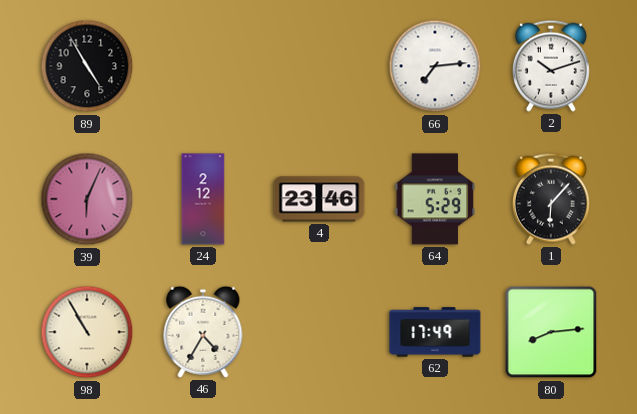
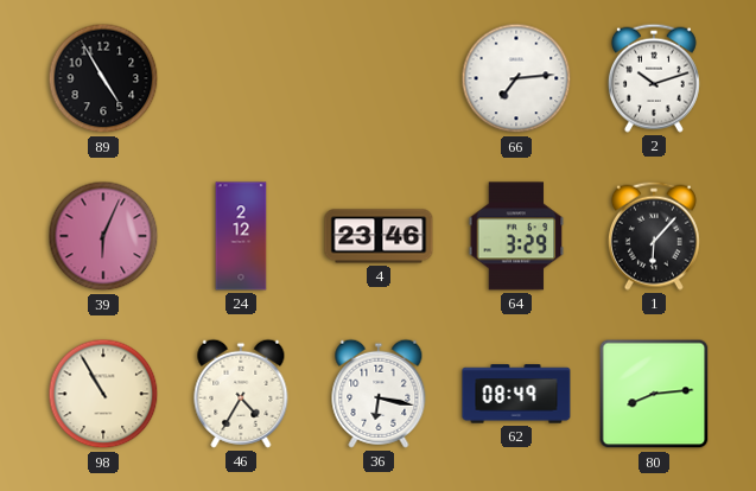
64: 5:29 -> 3:29
36: none -> 6:17
62: 17:49 -> 08:49
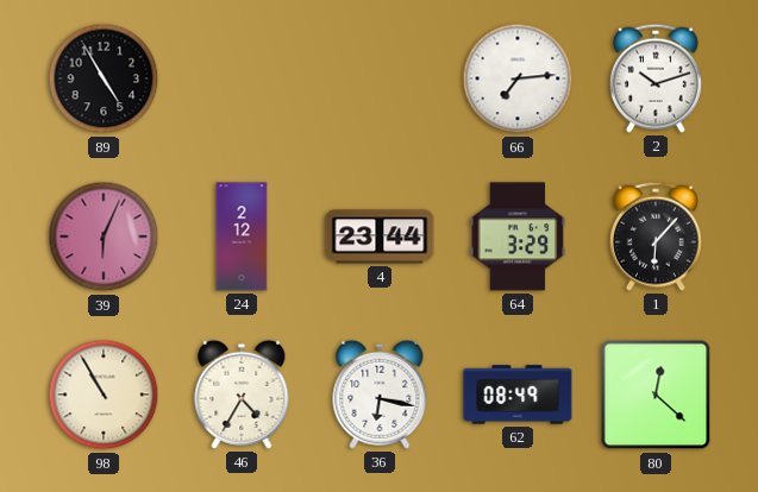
4: 23:46 -> 23:44
80: 8:14 -> 12:22
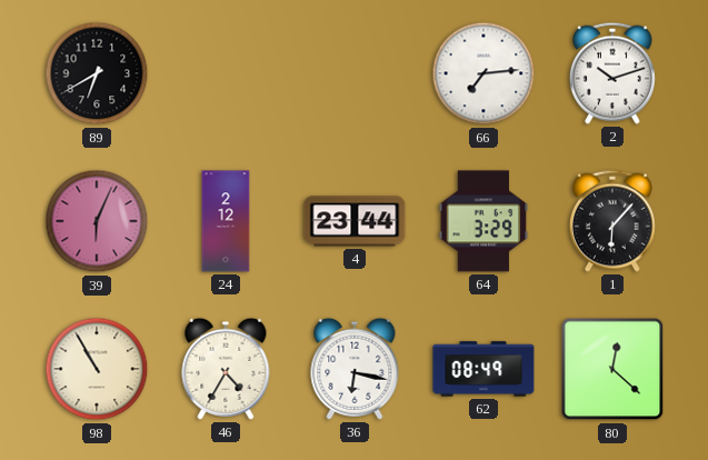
89: 4:55 -> 6:40
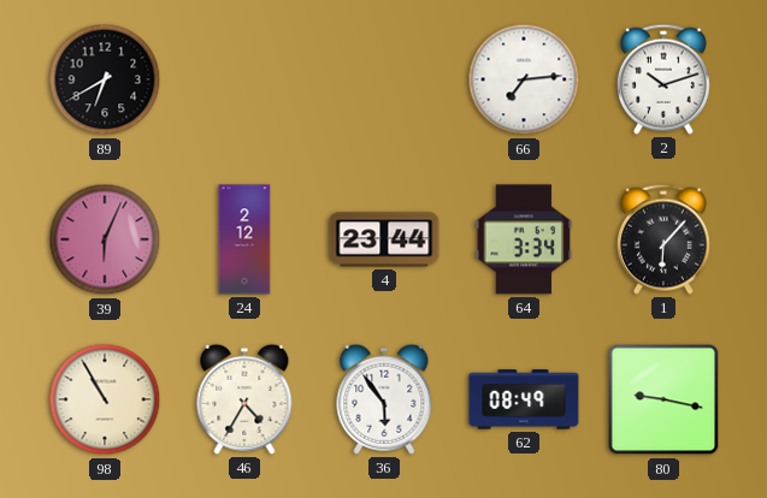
64: 3:29 -> 3:34
36: 6:17 -> 5:54
80: 12:22 -> 9:17
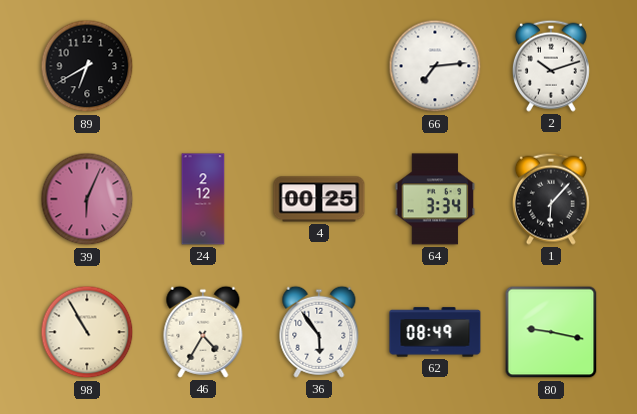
4: 23:44 -> 00:25
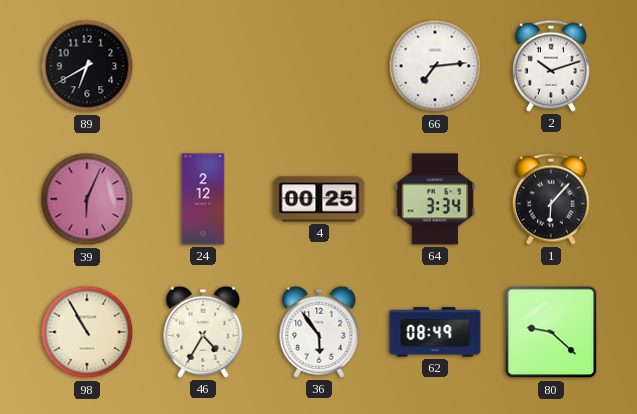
80: 9:17 -> 9:22
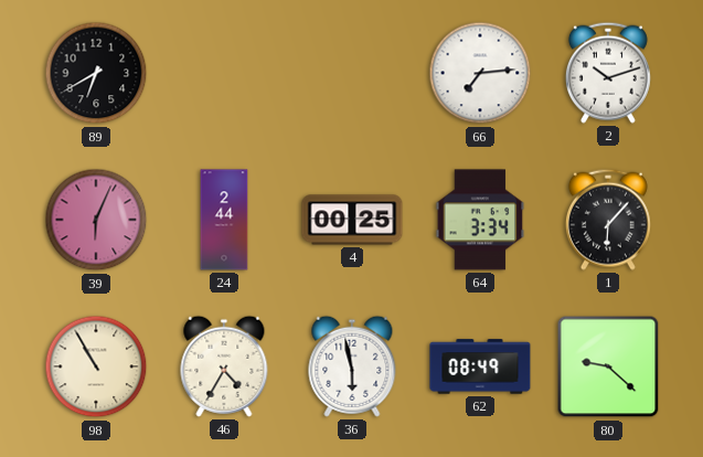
24: 2:12 -> 2:44
36: 5:54 -> 5:58
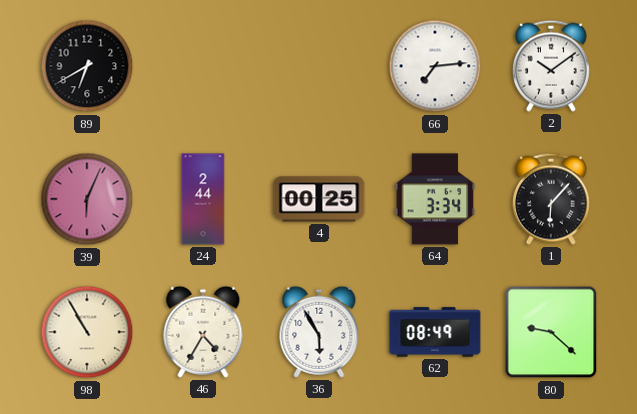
2: 10:12 -> 10:09
36: 5:58 -> 5:55
